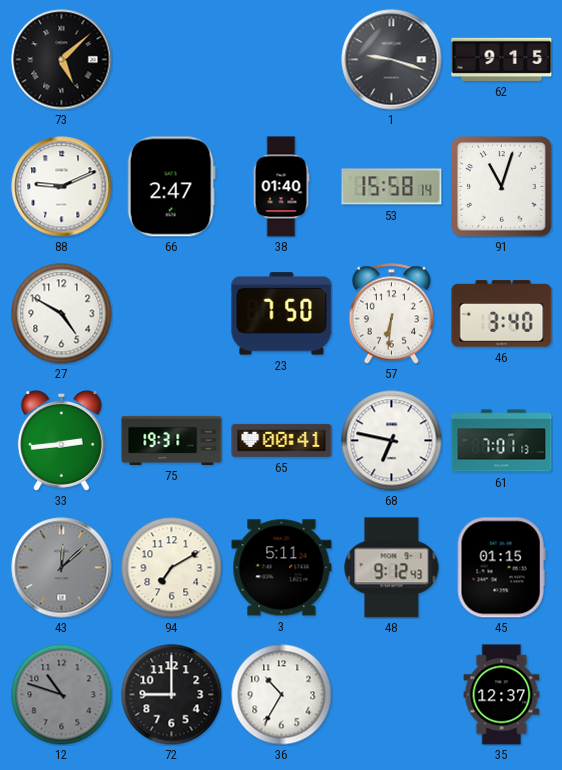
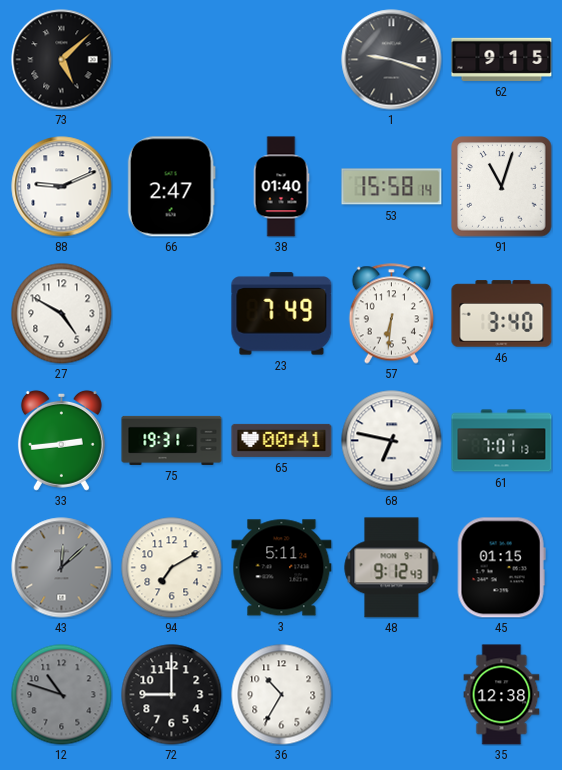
23: 7:50 -> 7:49
35: 12:37 -> 12:38
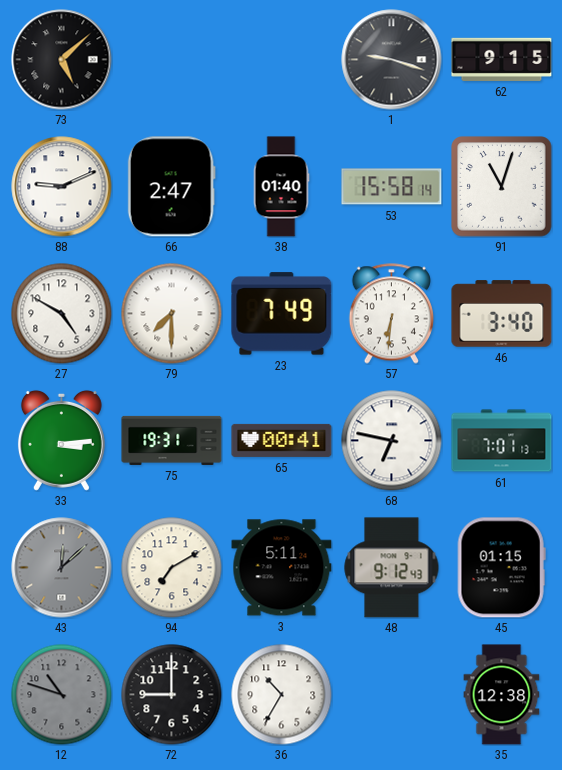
79: none -> 7:30
33: 2:44 -> 3:14
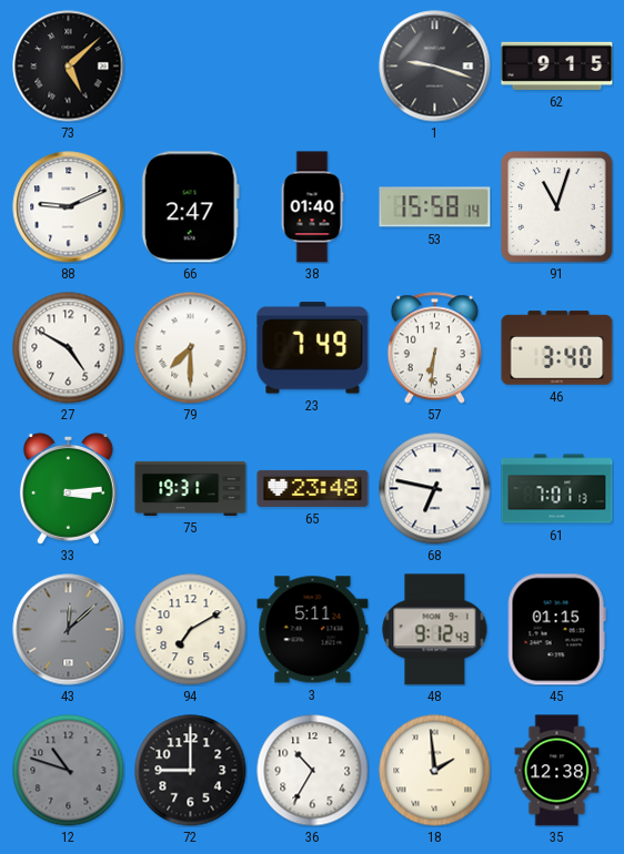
65: 00:41 -> 23:48
18: none -> 1:59
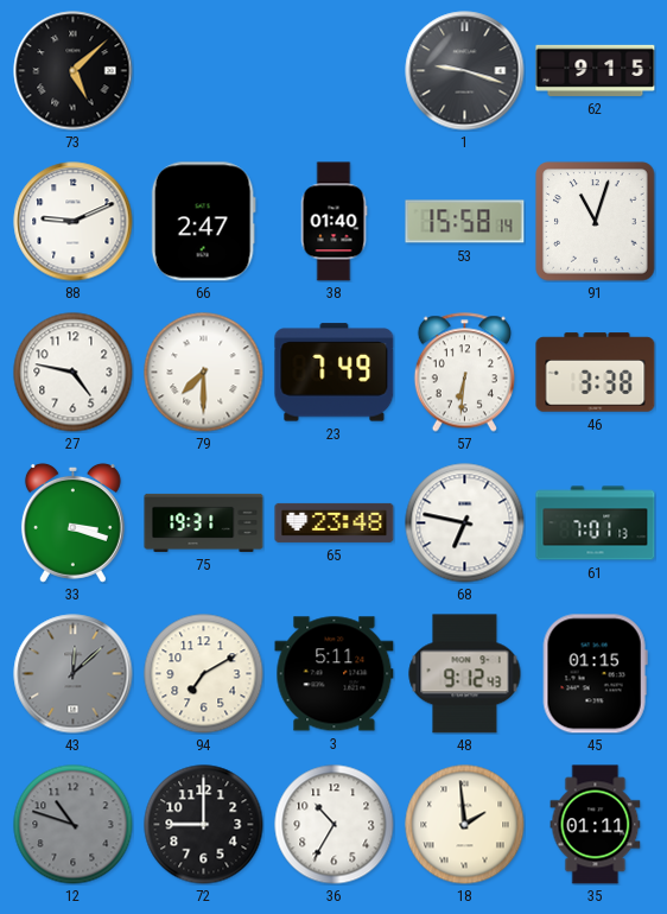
27: 4:50 -> 4:47
46: 3:40 -> 3:38
33: 3:14 -> 3:18
35: 12:38 -> 01:11
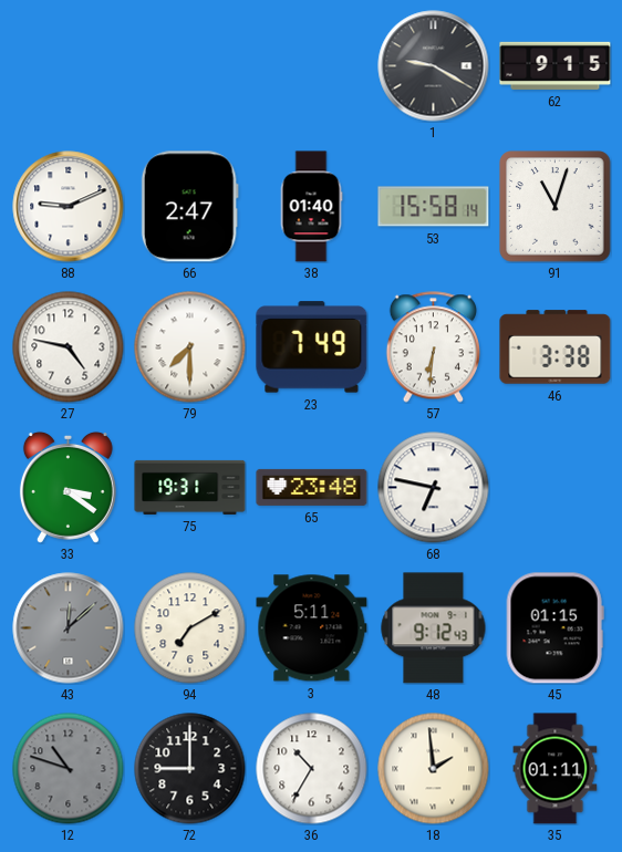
73: 5:08 -> none
1: 9:18 -> 9:20
33: 3:18 -> 3:21
61: 7:01 -> none
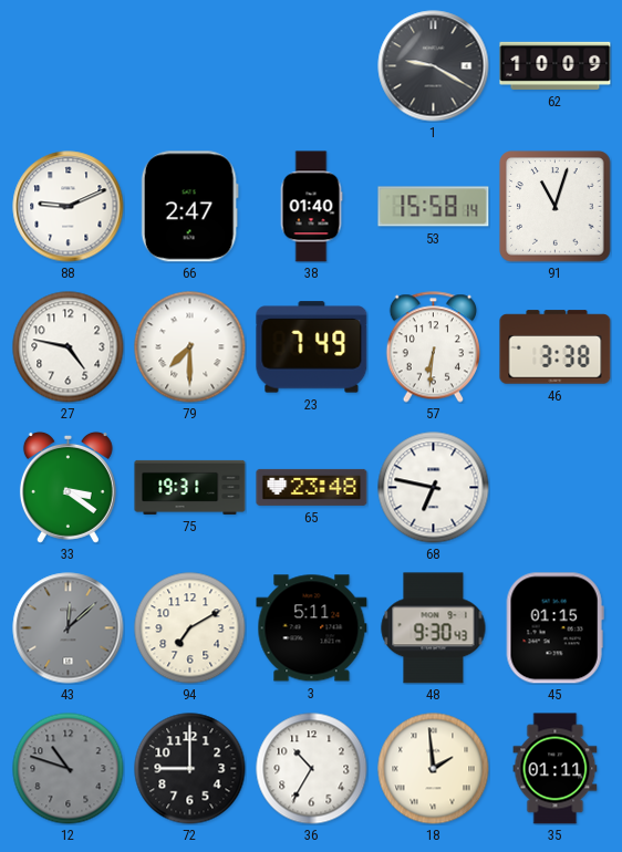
62: 9:15 -> 10:09
48: 9:12 -> 9:30
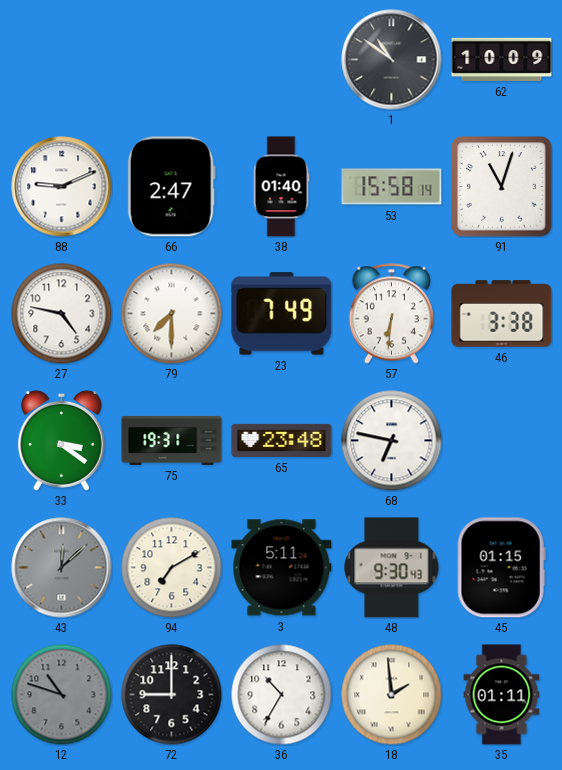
1: 9:20 -> 10:51
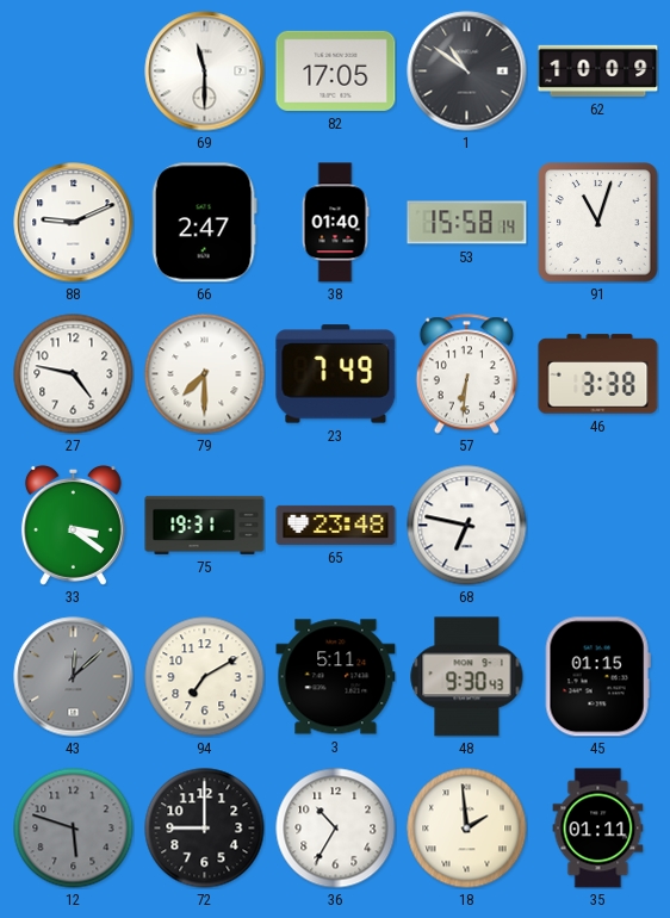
69: none -> 11:30
82: none -> 17:05
12: 10:48 -> 5:48
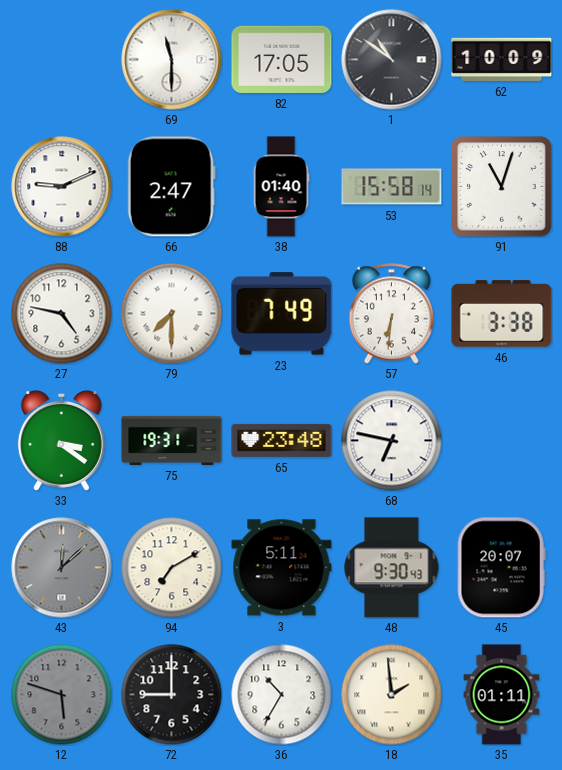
45: 01:15 -> 20:07
